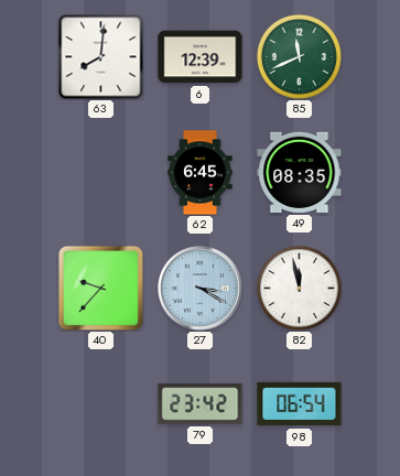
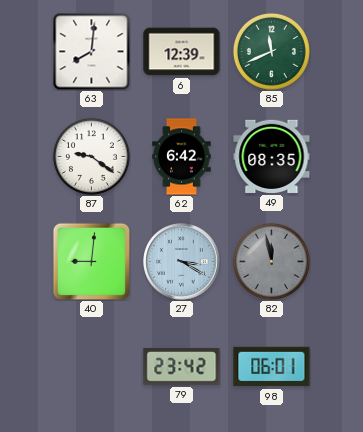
87: none -> 9:21
62: 6:45 -> 6:42
40: 9:37 -> 9:01
82 dial: white -> grey
98: 06:54 -> 06:01
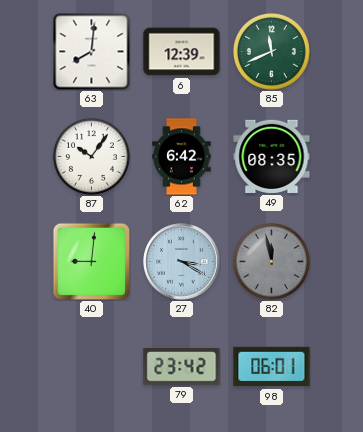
87: 9:21 -> 10:06
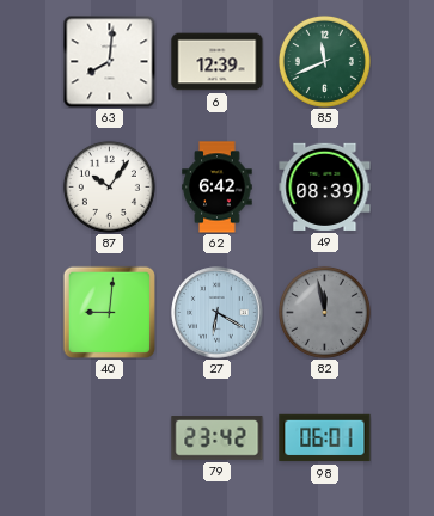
49: 08:35 -> 08:39
27: 3:20 -> 6:20
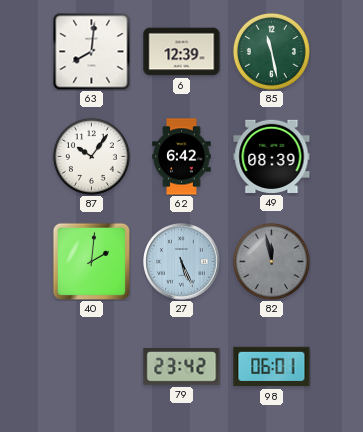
85: 11:41 -> 11:28
40: 9:01 -> 2:01
27: 6:20 -> 5:26
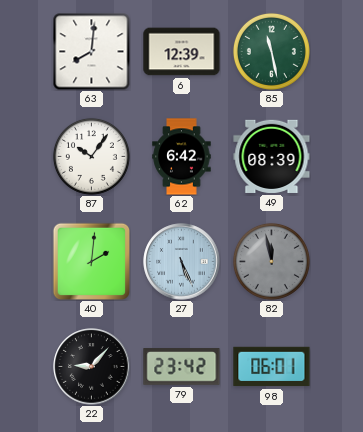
22: none -> 9:07
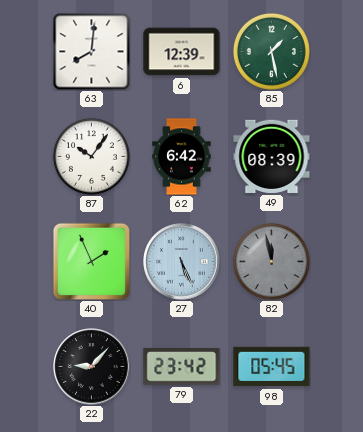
85: 11:28 -> 1:28
40: 2:01 -> 1:56
98: 06:01 -> 05:45
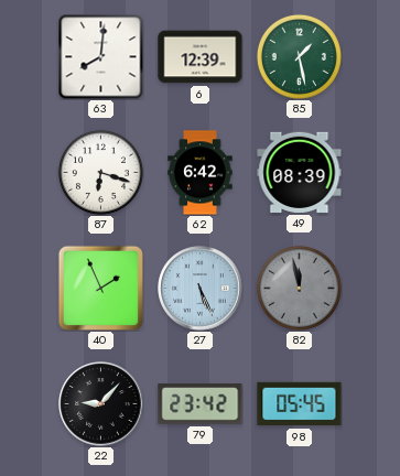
87: 10:06 -> 6:18
